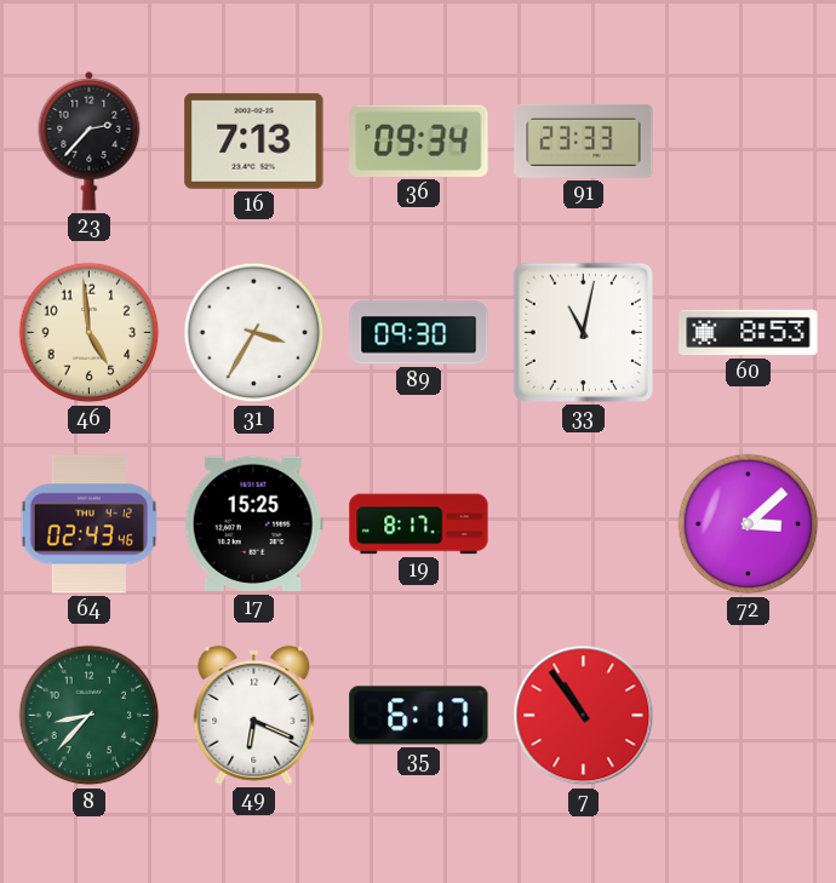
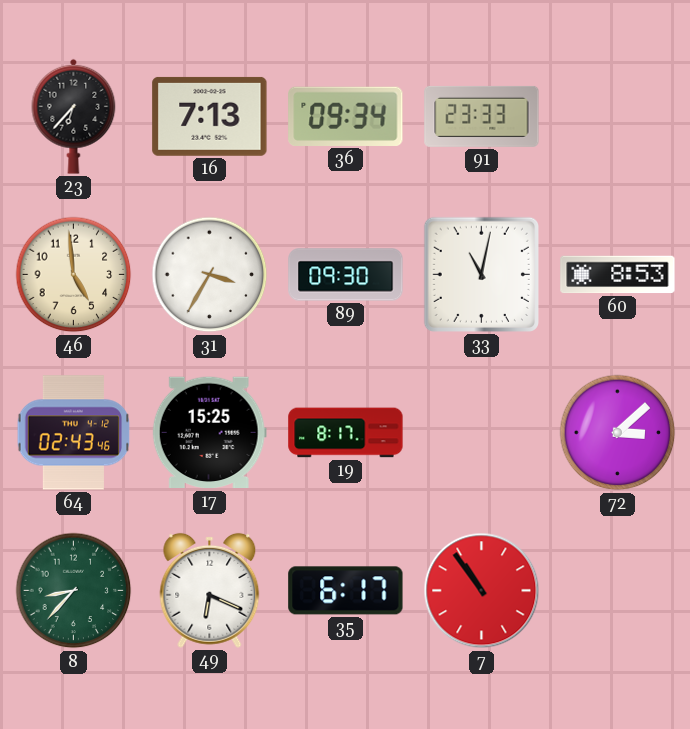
23: 2:37 -> 6:37
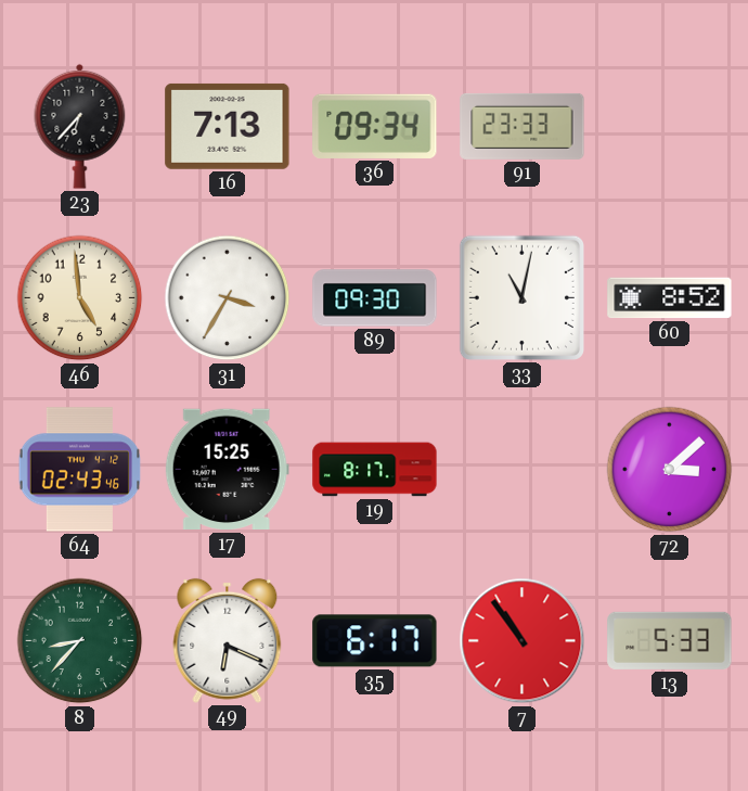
60: 8:53 -> 8:52
13: none -> 5:33
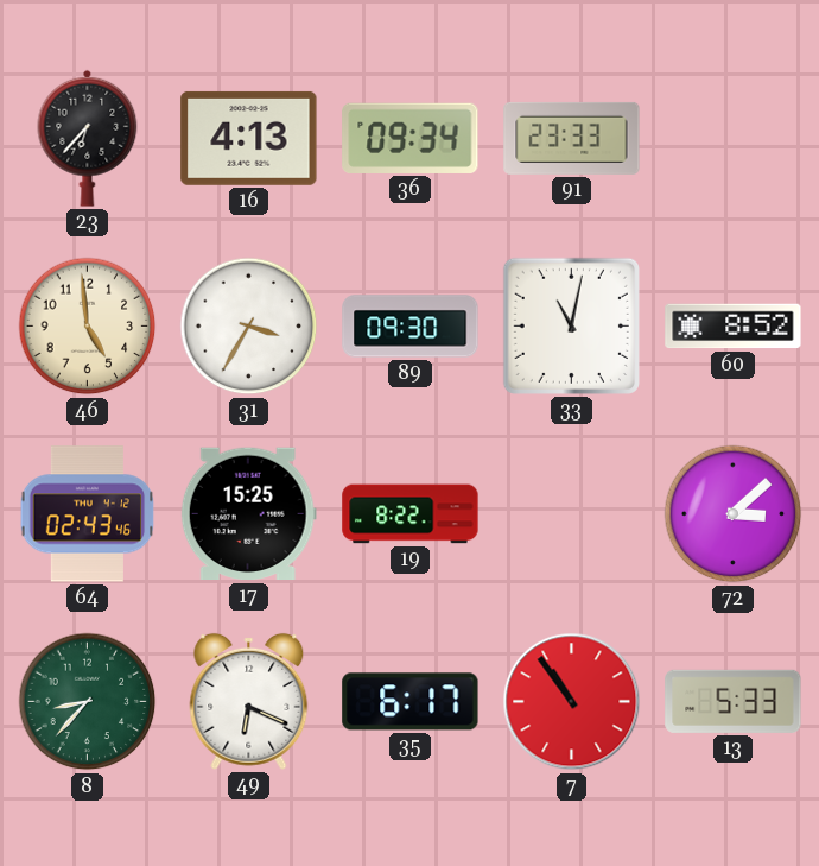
16: 7:13 -> 4:13
19: 8:17 -> 8:22
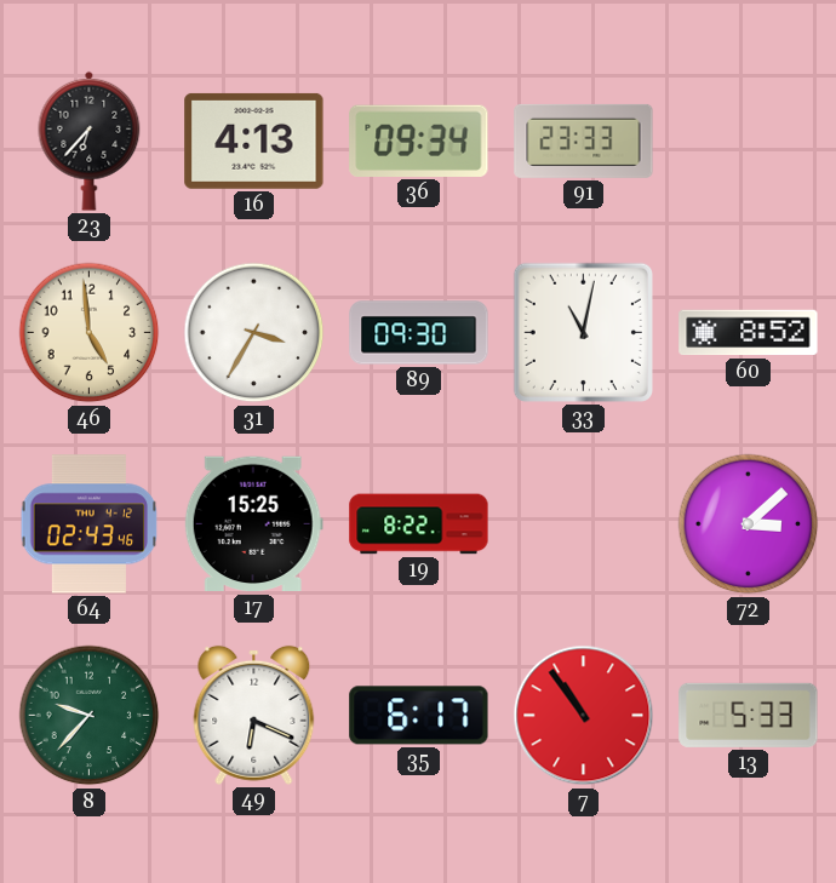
8: 8:37 -> 9:37
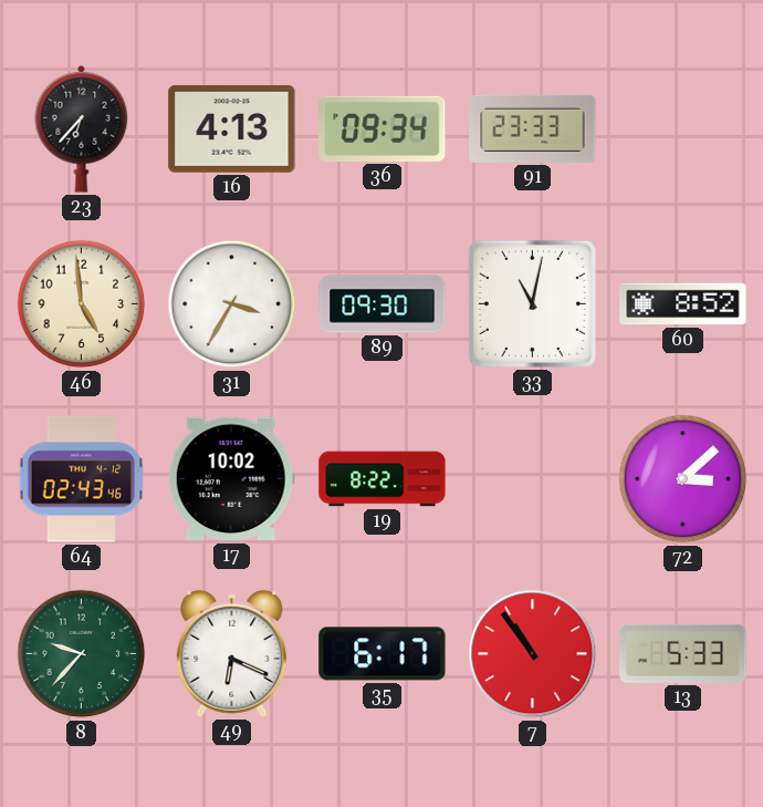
17: 15:25 -> 10:02
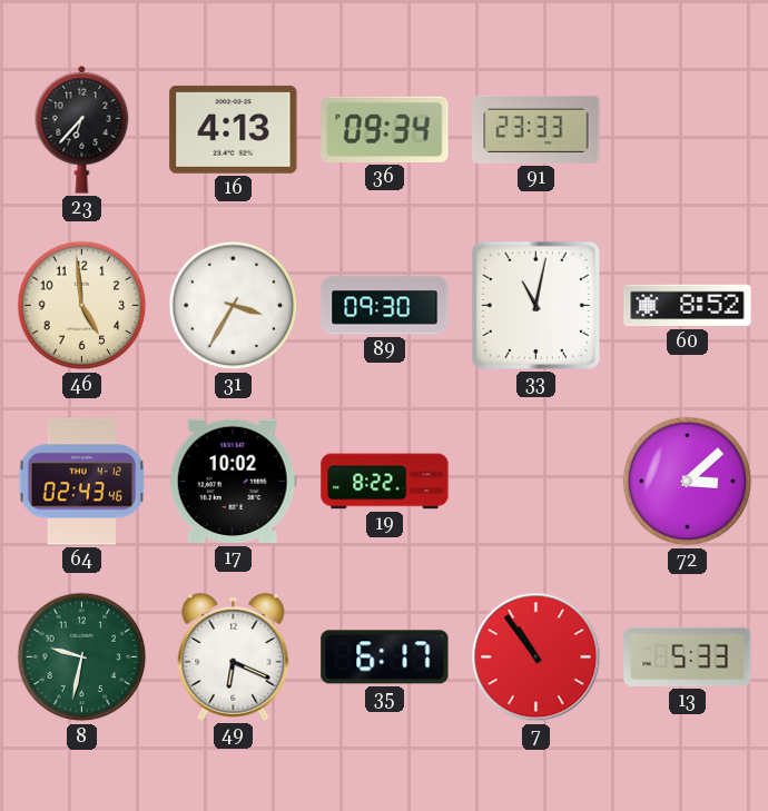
8: 9:37 -> 9:32
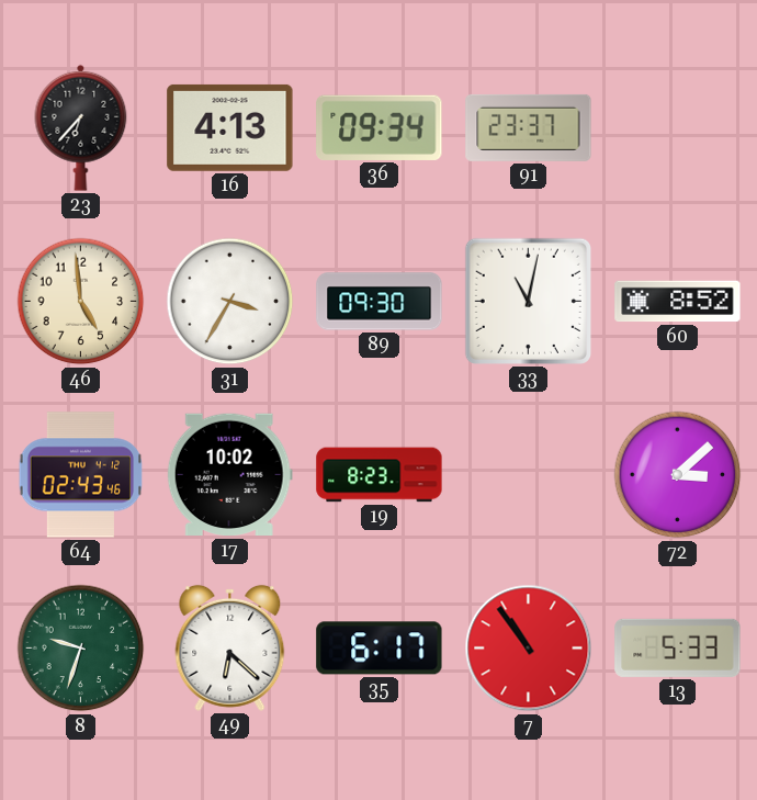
91: 23:33 -> 23:37
19: 8:22 -> 8:23
8: 9:32 -> 9:33
49: 6:19 -> 6:22
